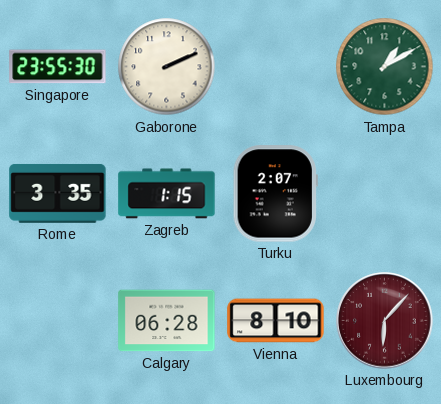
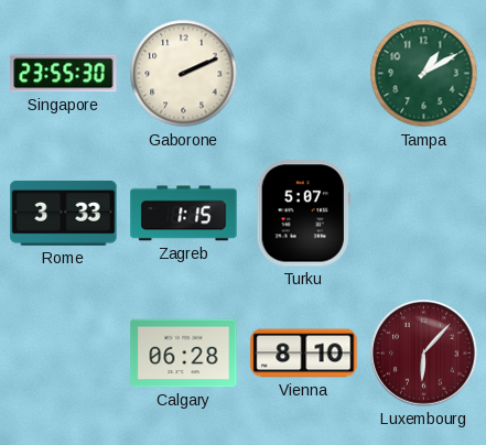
Rome: 3:35 -> 3:33
Turku: 2:07 -> 5:07
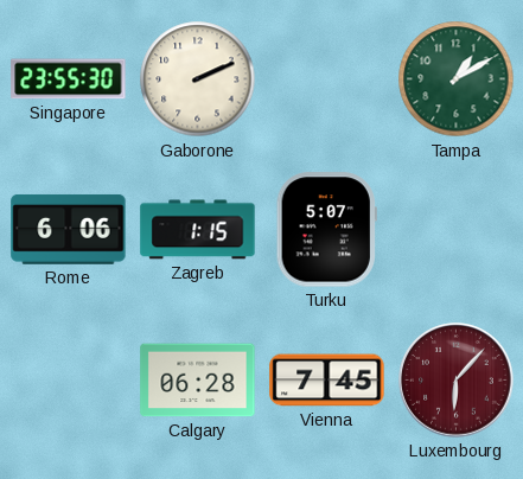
Rome: 3:33 -> 6:06
Vienna: 8:10 -> 7:45
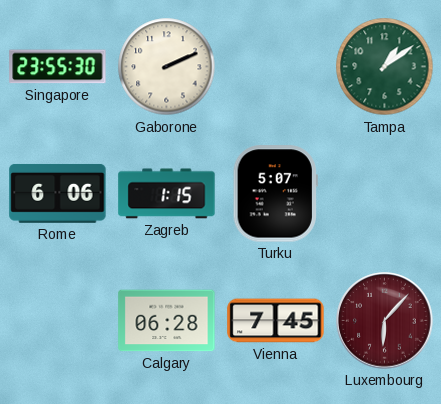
Tampa: 1:10 -> 1:09
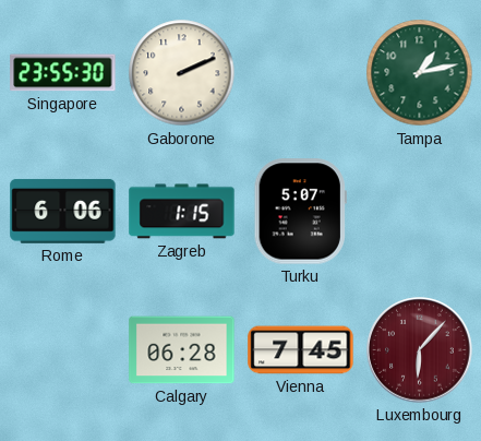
Tampa: 1:09 -> 1:13
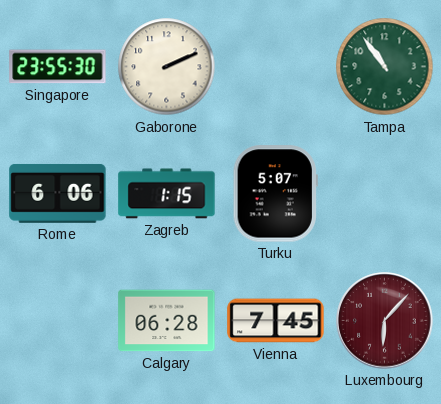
Tampa: 1:13 -> 10:54
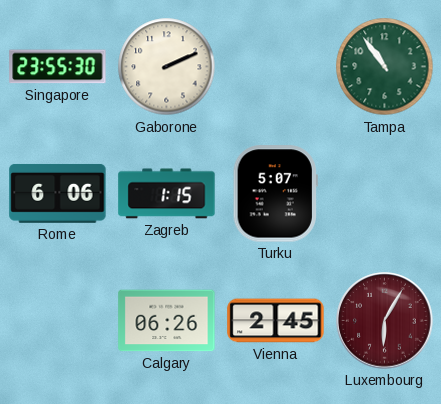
Calgary: 06:28 -> 06:26
Vienna: 7:45 -> 2:45
Luxembourg: 6:07 -> 6:05
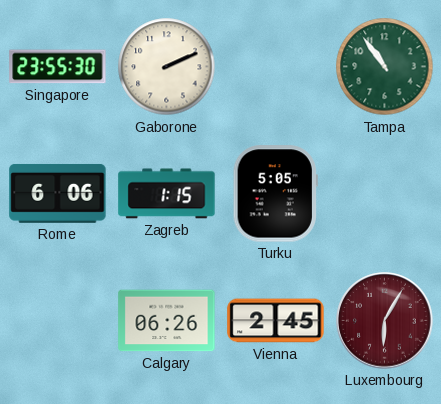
Turku: 5:07 -> 5:05
